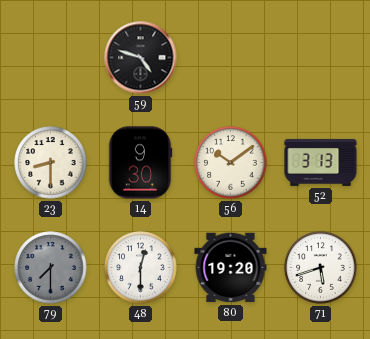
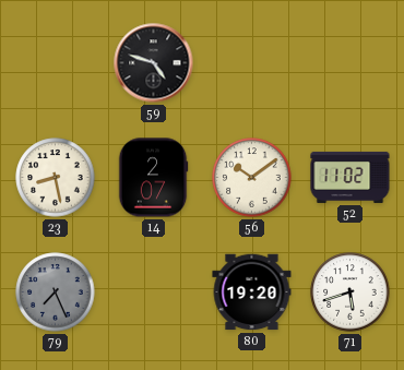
23: 8:30 -> 8:28
14: 9:30 -> 2:07
52: 3:13 -> 11:02
79: 7:30 -> 7:26
48: 12:30 -> none
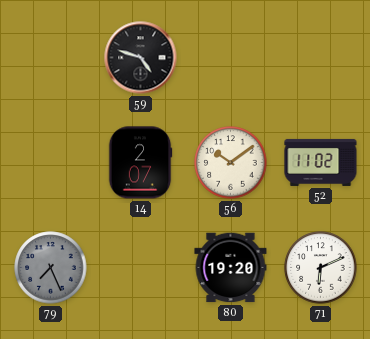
23: 8:28 -> none
71: 5:42 -> 6:11
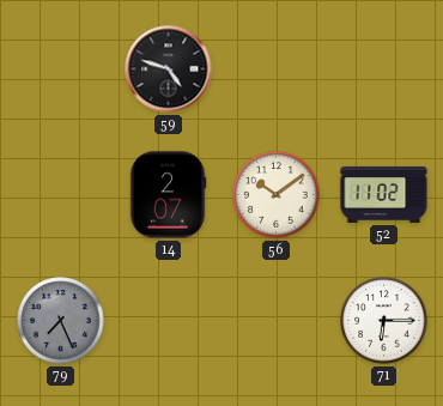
80: 19:20 -> none
71: 6:11 -> 6:15
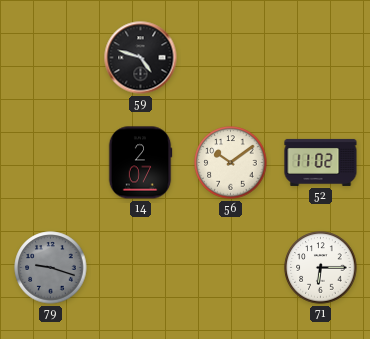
79: 7:26 -> 9:18
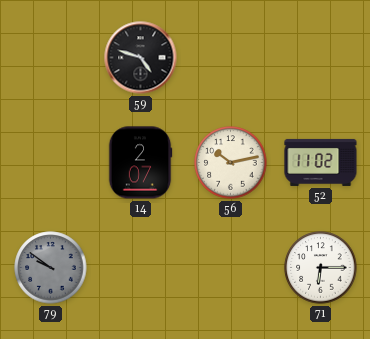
56: 10:09 -> 10:13
79: 9:18 -> 9:51
